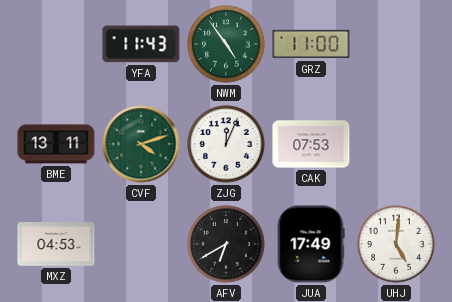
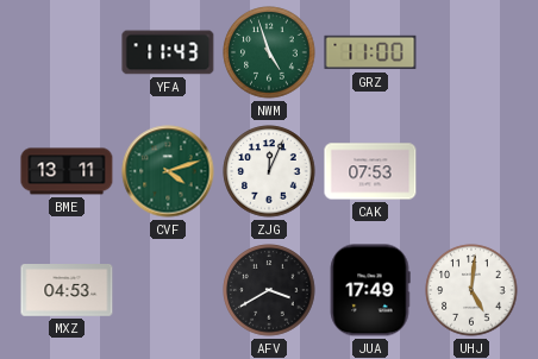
NWM: 4:54 -> 4:57
AFV: 6:40 -> 3:40
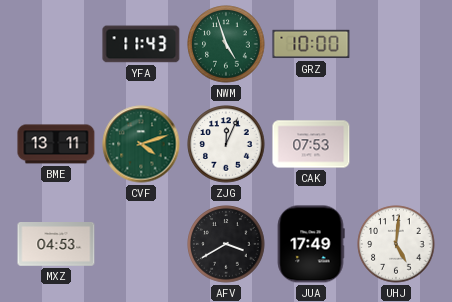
GRZ: 11:00 -> 10:00
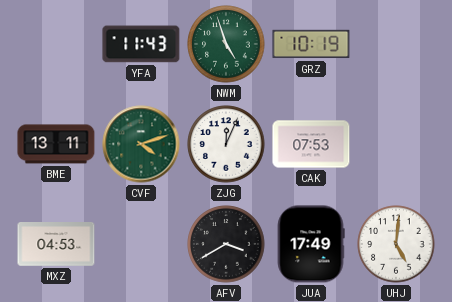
GRZ: 10:00 -> 10:19
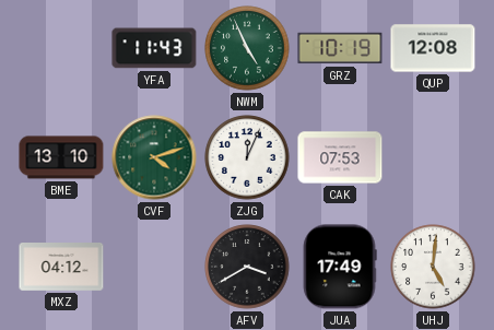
NWM: 4:57 -> 4:56
QUP: none -> 12:08
BME: 13:11 -> 13:10
MXZ: 04:53 -> 04:12
